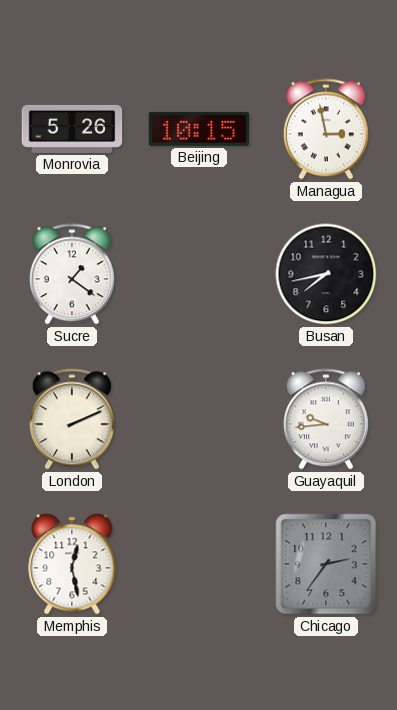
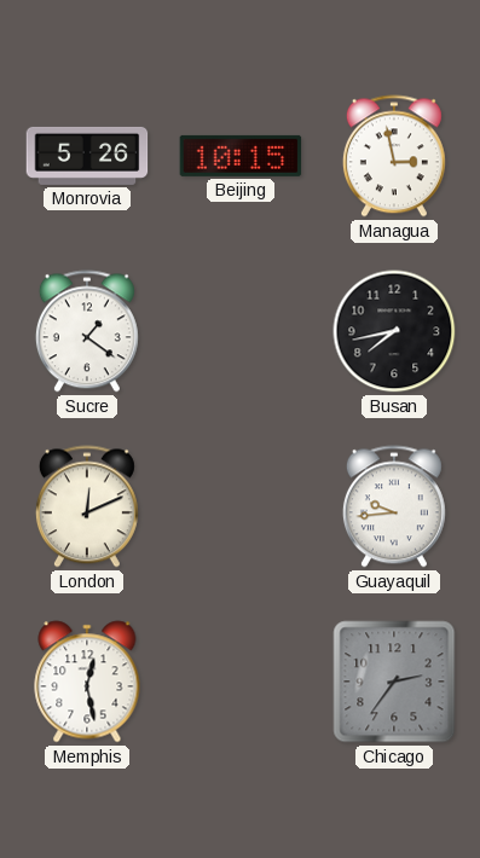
London: 2:11 -> 12:11
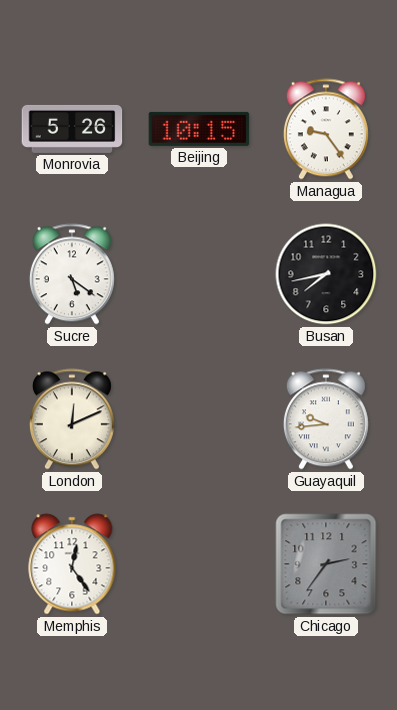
Managua: 2:58 -> 9:24
Sucre: 1:21 -> 5:21
Memphis: 12:28 -> 12:24
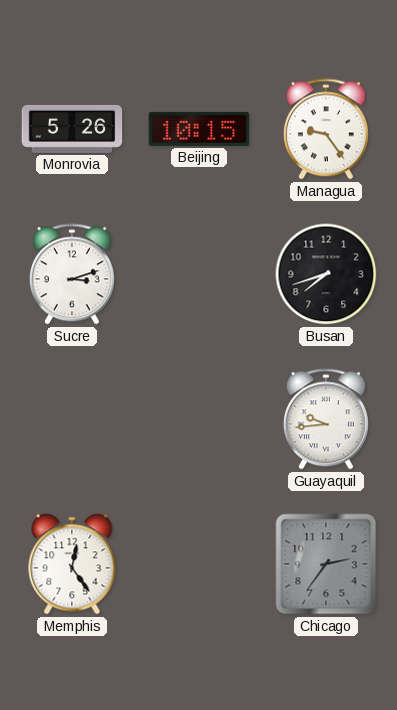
Sucre: 5:21 -> 3:12
Busan: 7:43 -> 7:42
London: 12:11 -> none
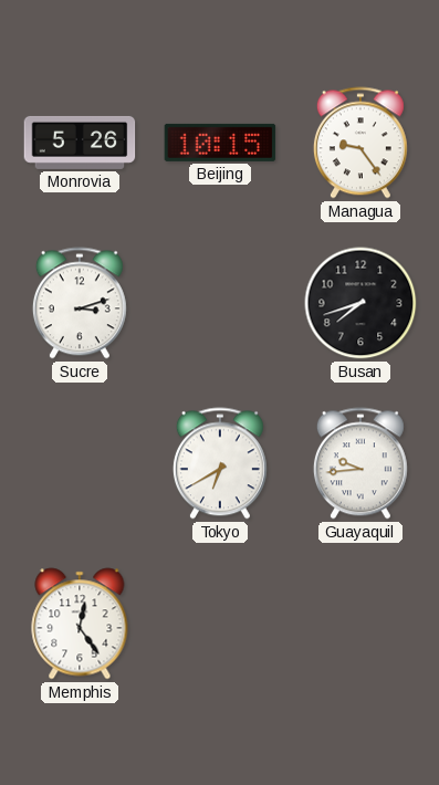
Tokyo: none -> 6:40
Chicago: 2:36 -> none
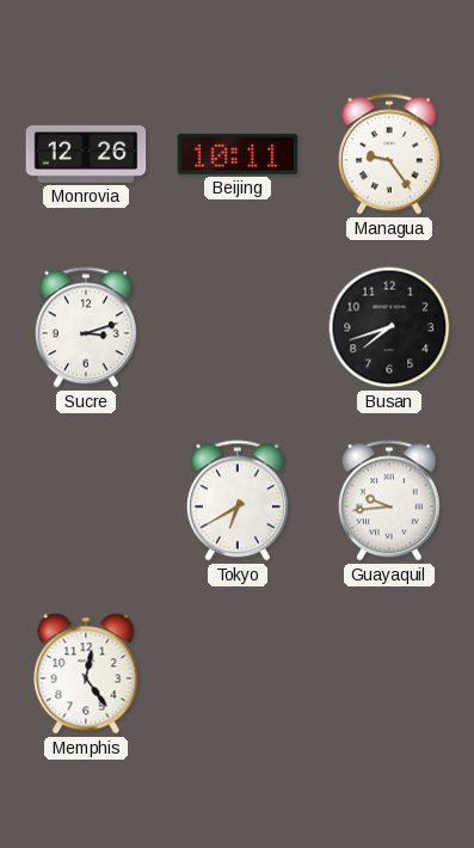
Monrovia: 5:26 -> 12:26
Beijing: 10:15 -> 10:11
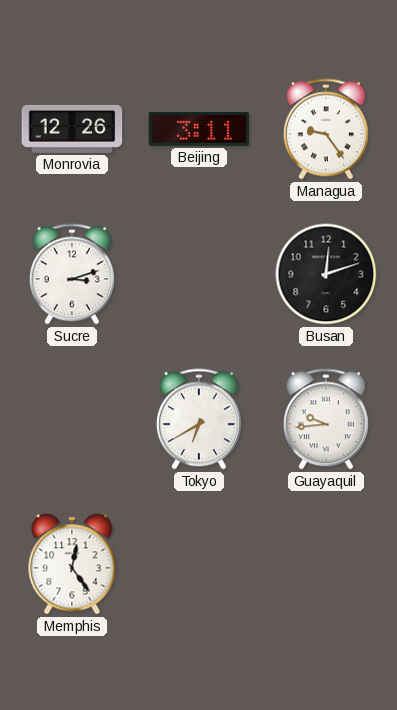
Beijing: 10:11 -> 3:11
Busan: 7:42 -> 12:12
